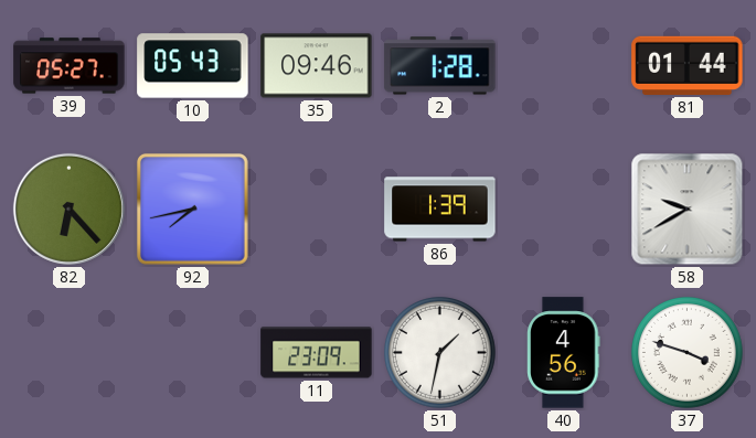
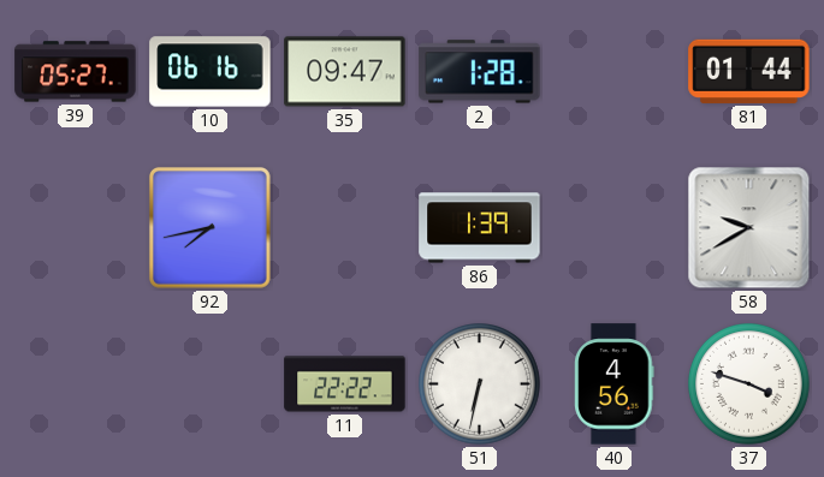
10: 05:43 -> 06:16
35: 09:46 -> 09:47
82: 6:23 -> none
11: 23:09 -> 22:22
51: 1:32 -> 6:32
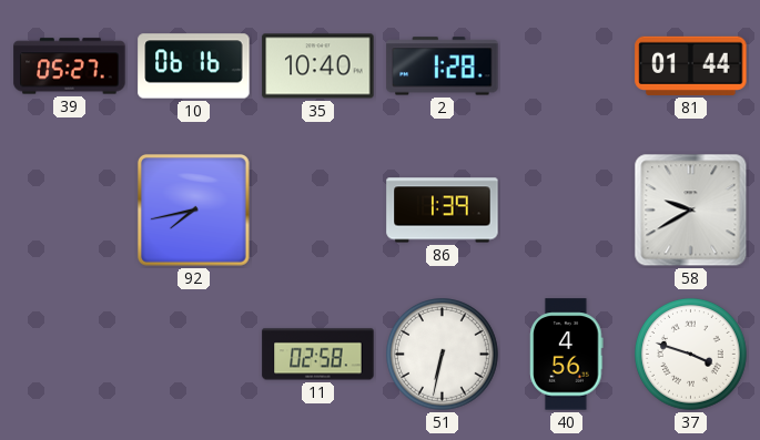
35: 09:47 -> 10:40
11: 22:22 -> 02:58
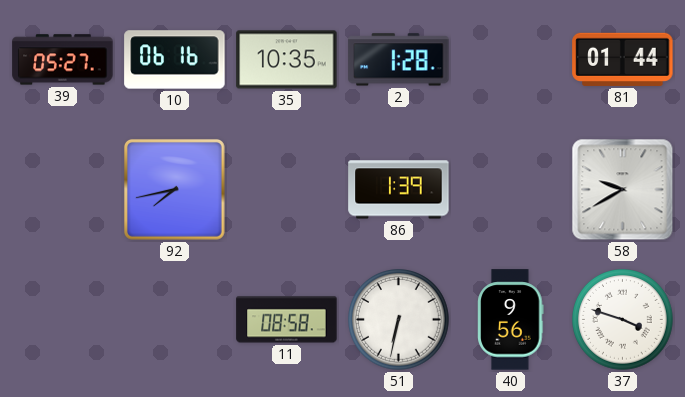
35: 10:40 -> 10:35
11: 02:58 -> 08:58
40: 4:56 -> 9:56
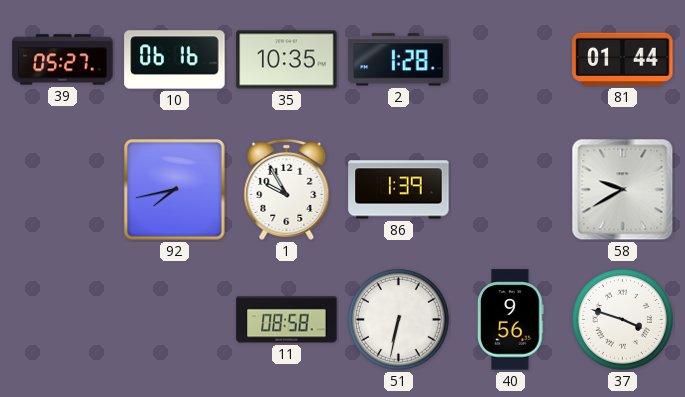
1: none -> 9:55
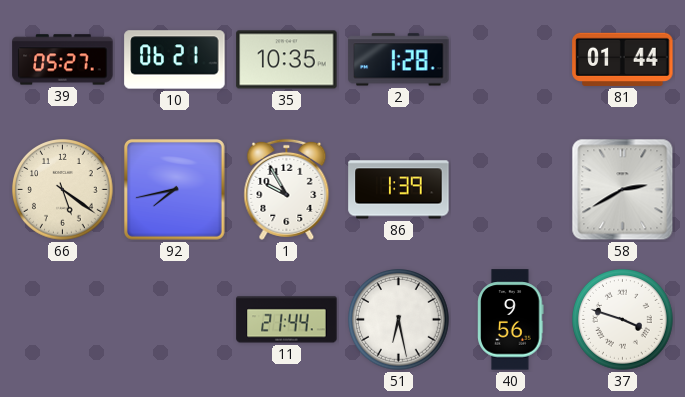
10: 06:16 -> 06:21
66: none -> 5:21
58: 9:40 -> 2:40
11: 08:58 -> 21:44
51: 6:32 -> 6:28
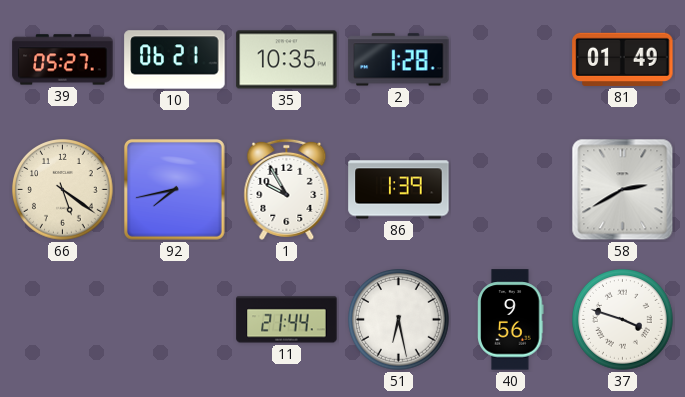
81: 01:44 -> 01:49
